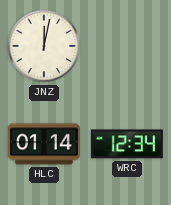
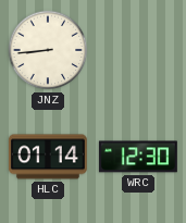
JNZ: 12:02 -> 8:44
WRC: 12:34 -> 12:30
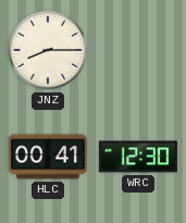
JNZ: 8:44 -> 8:15
HLC: 01:14 -> 00:41
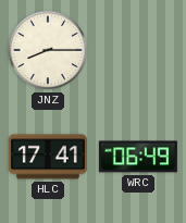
HLC: 00:41 -> 17:41
WRC: 12:30 -> 06:49
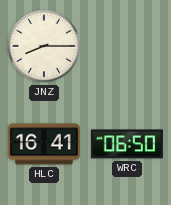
HLC: 17:41 -> 16:41
WRC: 06:49 -> 06:50
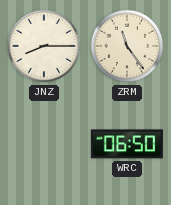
ZRM: none -> 11:24
HLC: 16:41 -> none
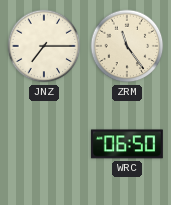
JNZ: 8:15 -> 7:15
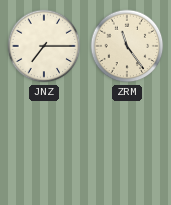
WRC: 06:50 -> none
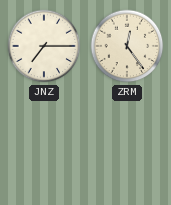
ZRM: 11:24 -> 12:24
